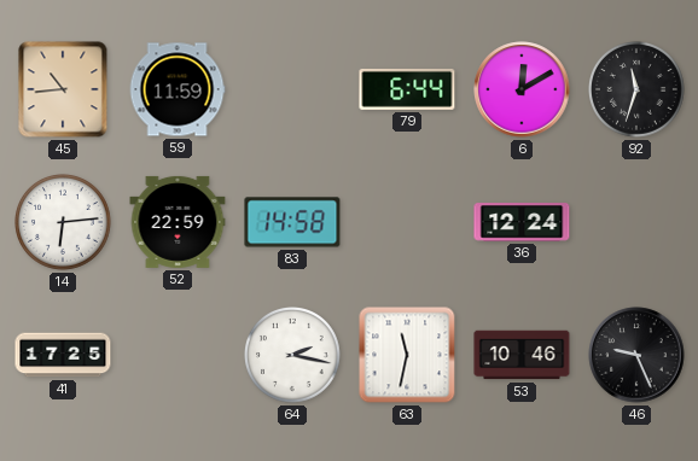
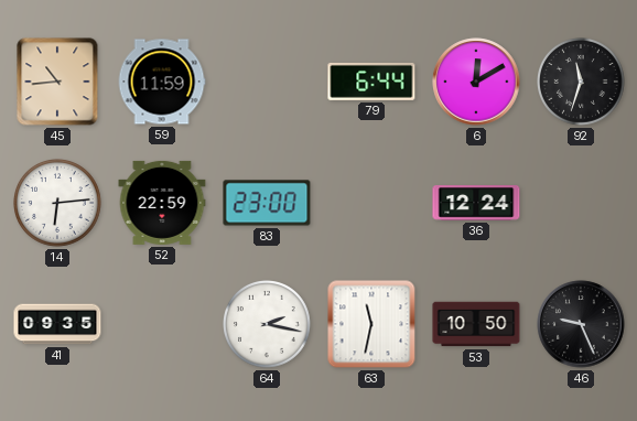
83: 14:58 -> 23:00
41: 17:25 -> 09:35
53: 10:46 -> 10:50
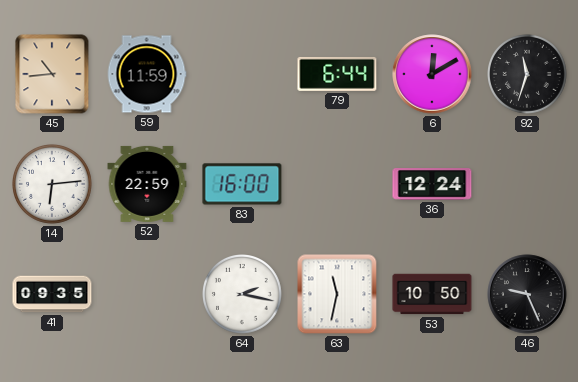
83: 23:00 -> 16:00
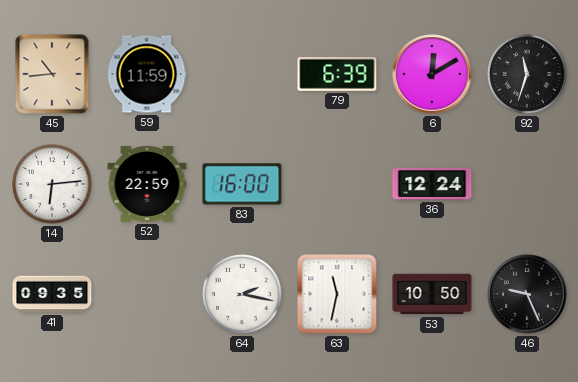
79: 6:44 -> 6:39
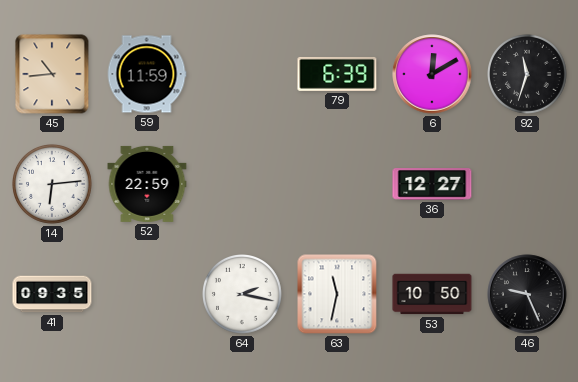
83: 16:00 -> none
36: 12:24 -> 12:27
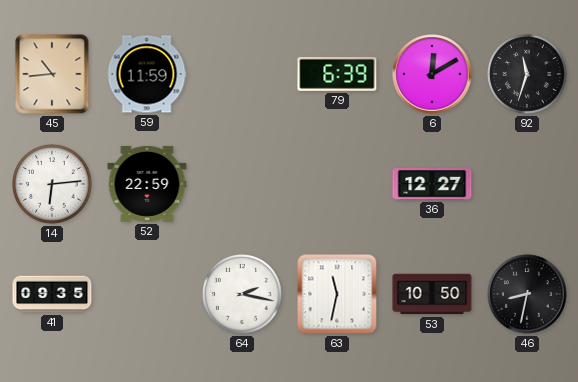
46: 9:26 -> 8:32
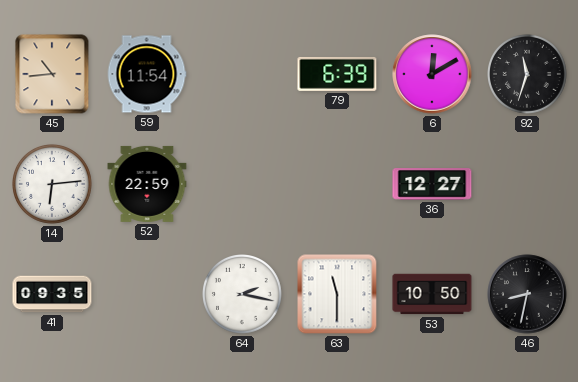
59: 11:59 -> 11:54
63: 11:32 -> 11:30
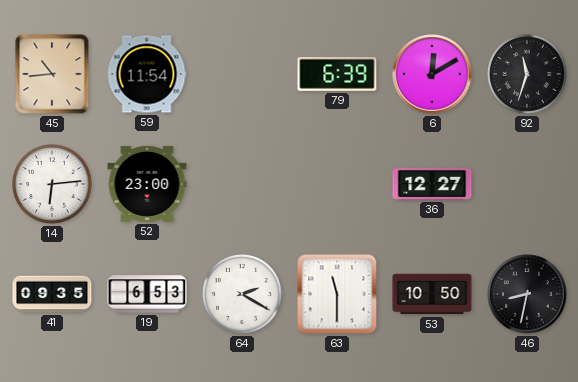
52: 22:59 -> 23:00
19: none -> 6:53
64: 2:17 -> 2:20
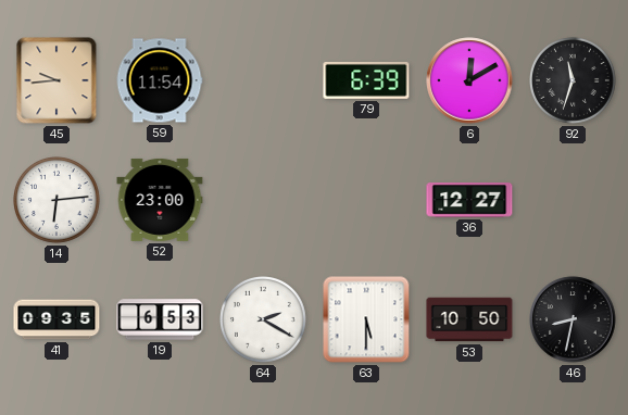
45: 10:44 -> 9:44
63: 11:30 -> 5:30
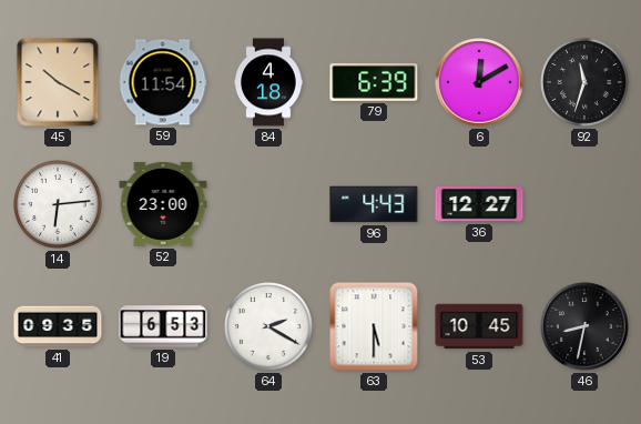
45: 9:44 -> 10:20
84: none -> 4:18
96: none -> 4:43
53: 10:50 -> 10:45
